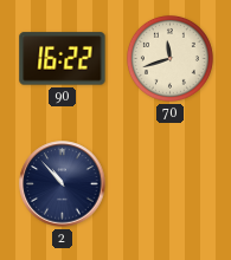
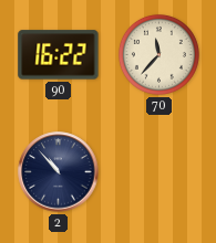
70: 11:42 -> 11:37
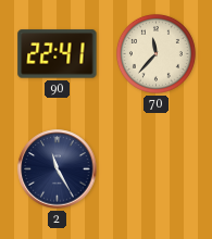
90: 16:22 -> 22:41
2: 10:53 -> 11:25
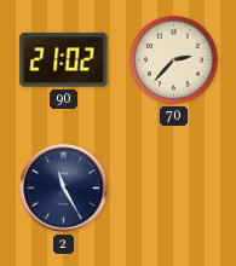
90: 22:41 -> 21:02
70: 11:37 -> 2:37
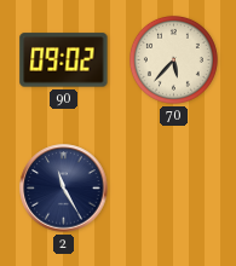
90: 21:02 -> 09:02
70: 2:37 -> 5:37
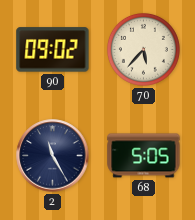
68: none -> 5:05
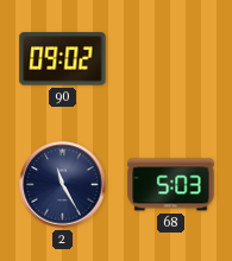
70: 5:37 -> none
68: 5:05 -> 5:03
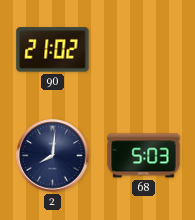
90: 09:02 -> 21:02
2: 11:25 -> 8:01
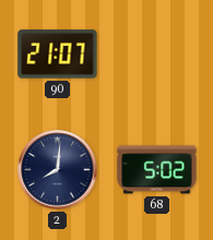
90: 21:02 -> 21:07
68: 5:03 -> 5:02
